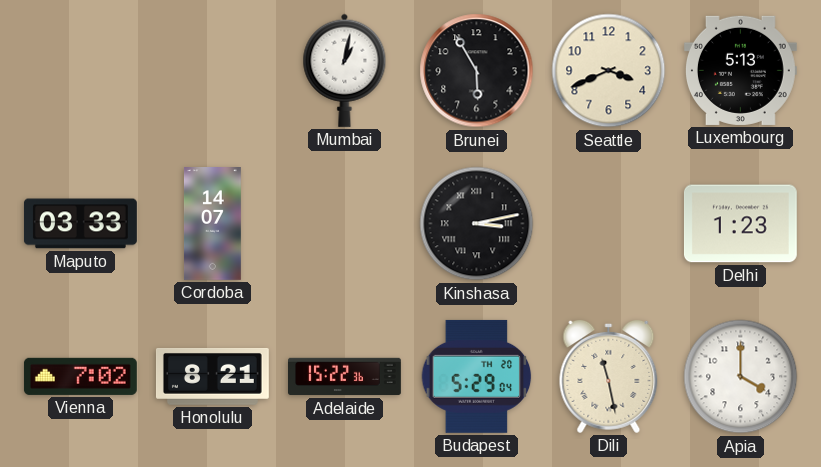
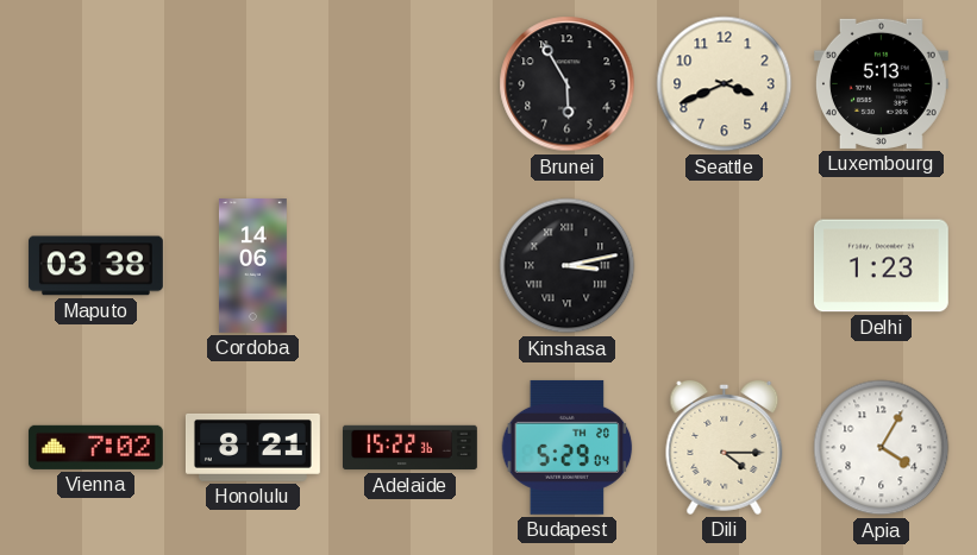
Mumbai: 1:02 -> none
Maputo: 03:33 -> 03:38
Cordoba: 14:07 -> 14:06
Dili: 11:28 -> 4:15
Apia: 4:00 -> 4:05
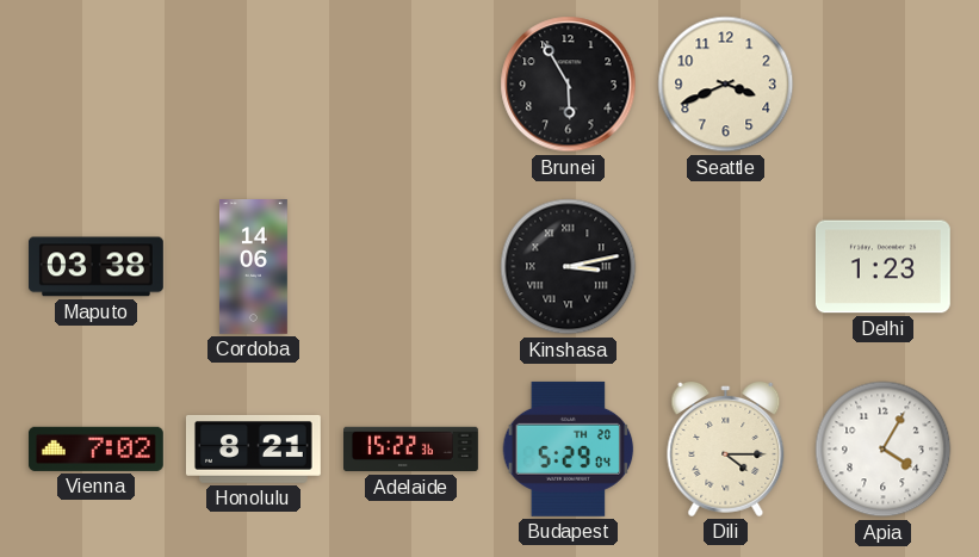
Luxembourg: 5:13 -> none
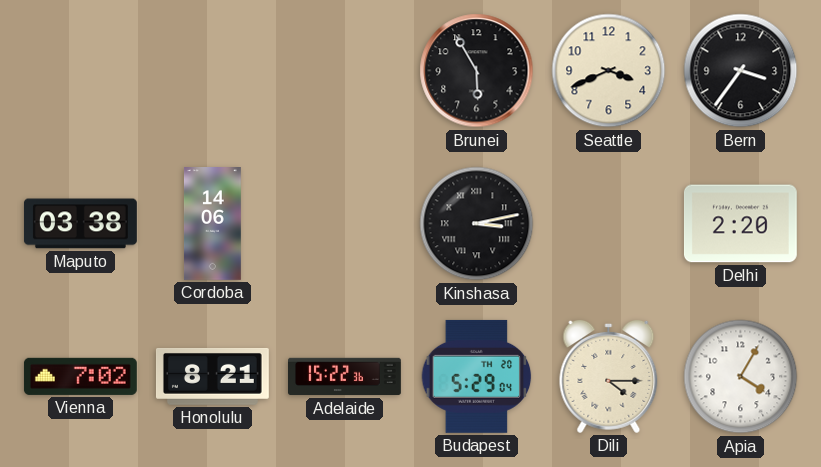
Bern: none -> 3:36
Delhi: 1:23 -> 2:20
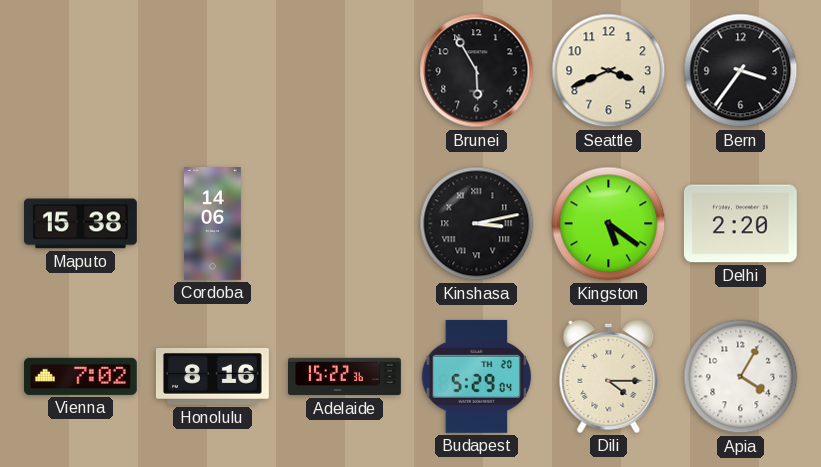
Maputo: 03:38 -> 15:38
Kingston: none -> 5:21
Honolulu: 8:21 -> 8:16
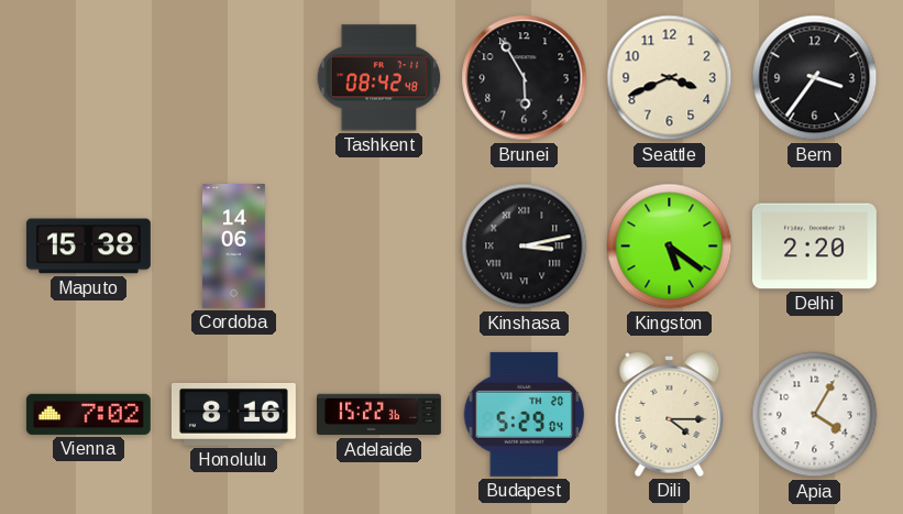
Tashkent: none -> 08:42
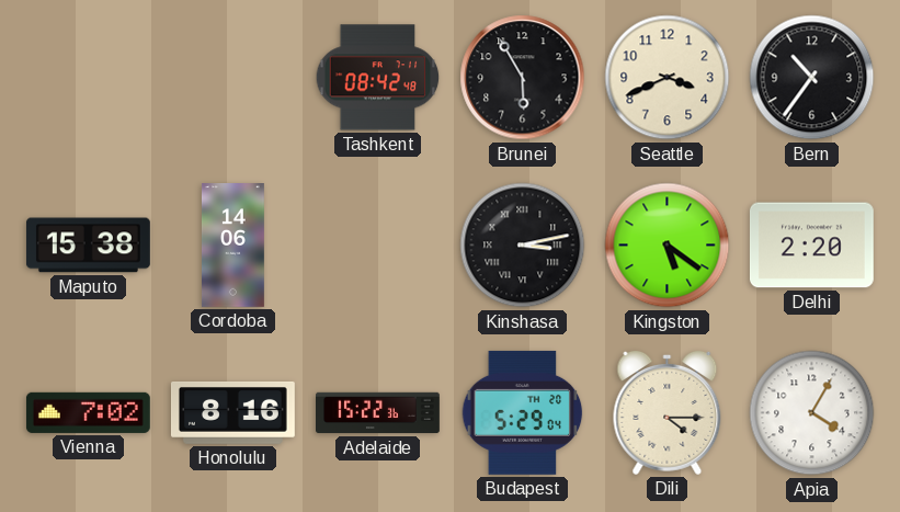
Bern: 3:36 -> 10:36
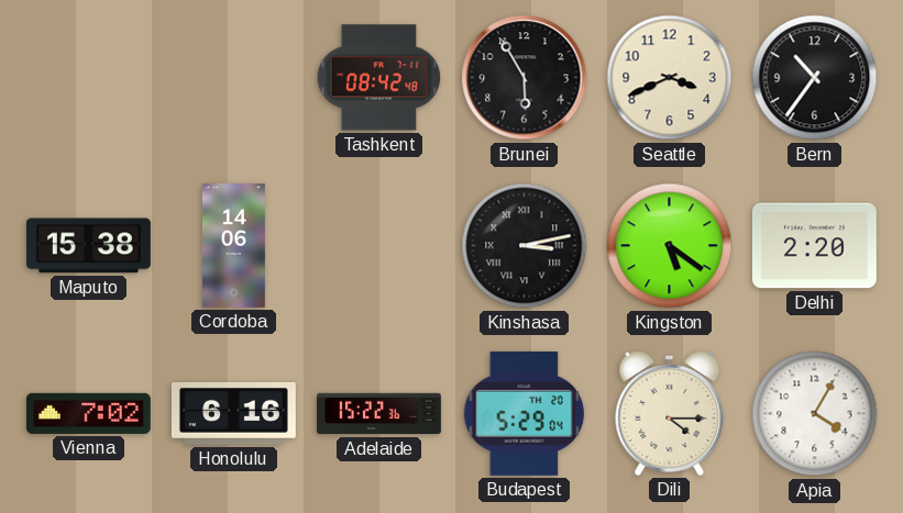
Honolulu: 8:16 -> 6:16
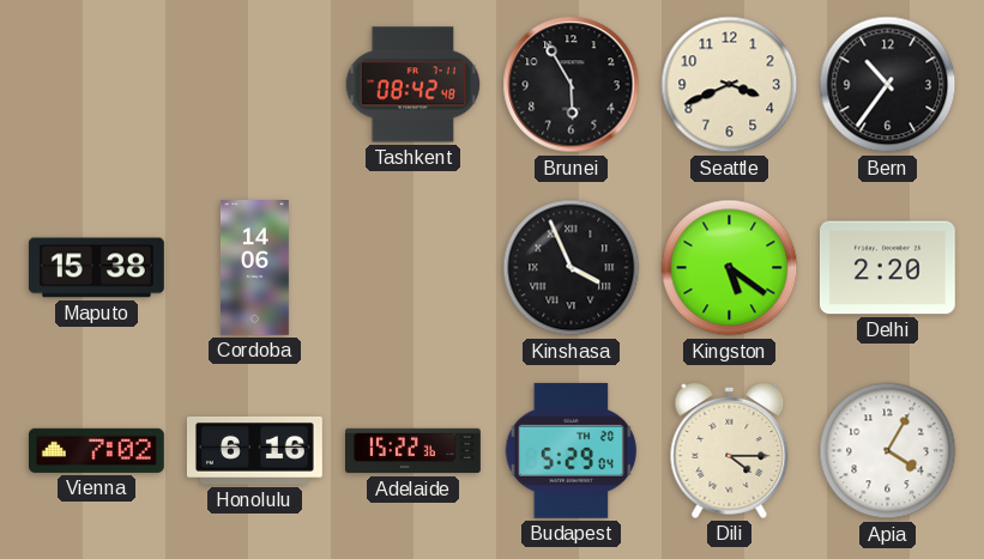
Kinshasa: 3:13 -> 3:56
